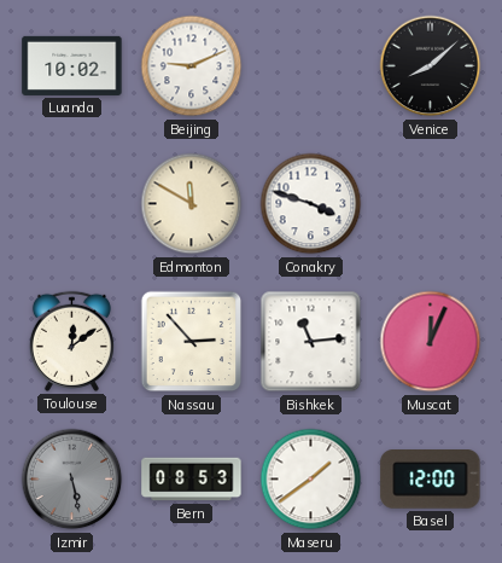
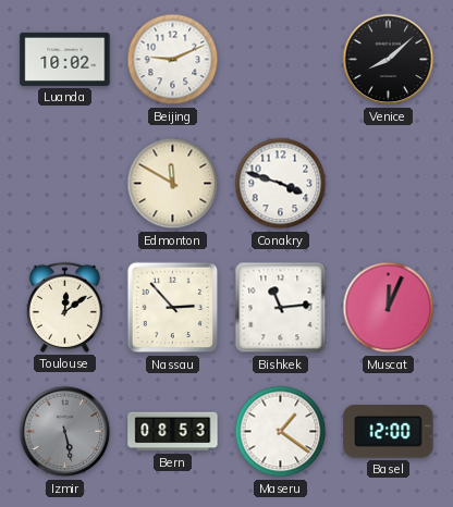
Maseru: 1:39 -> 1:21
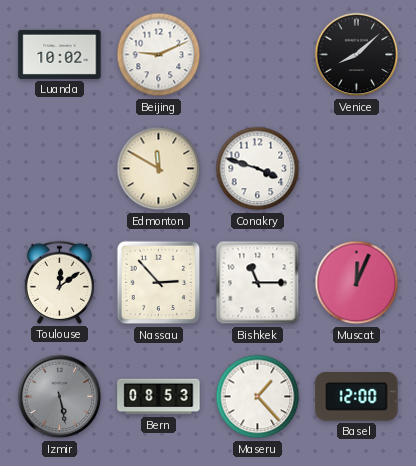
Bishkek: 11:14 -> 11:15
Maseru: 1:21 -> 1:23
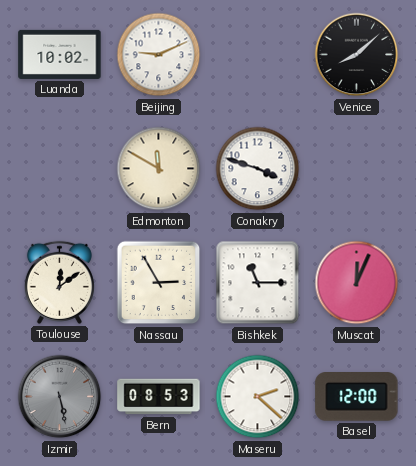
Nassau: 2:53 -> 2:55
Maseru: 1:23 -> 2:22
